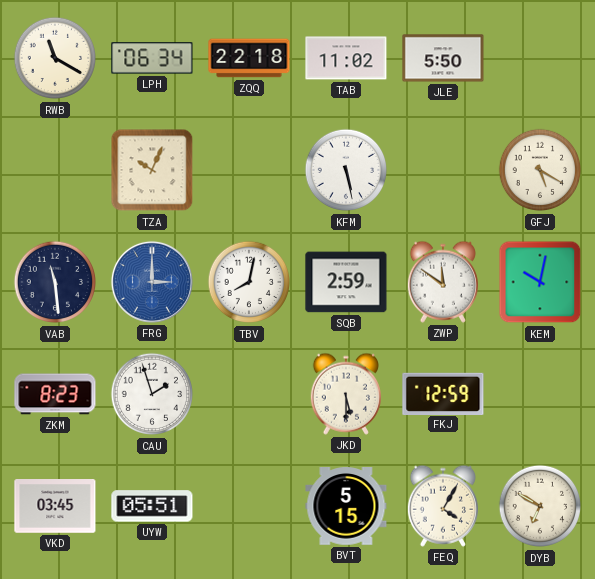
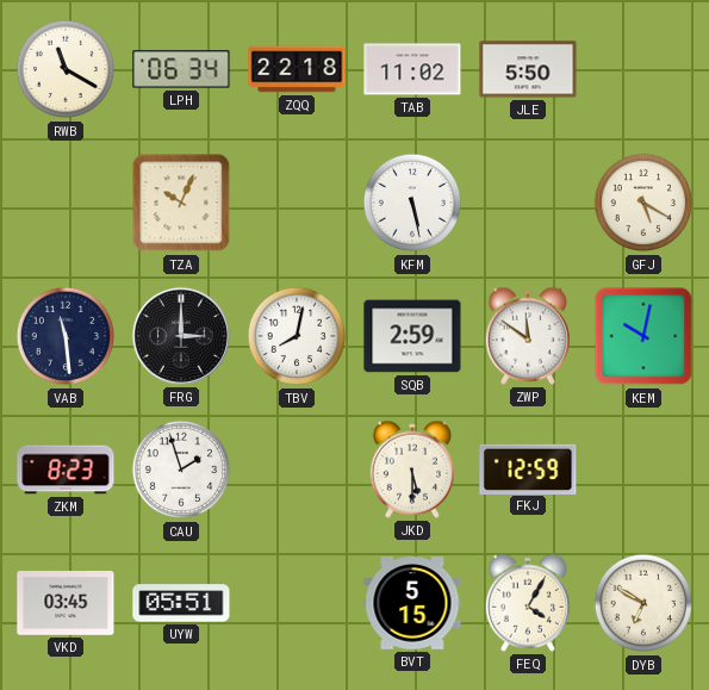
FRG dial: blue -> black
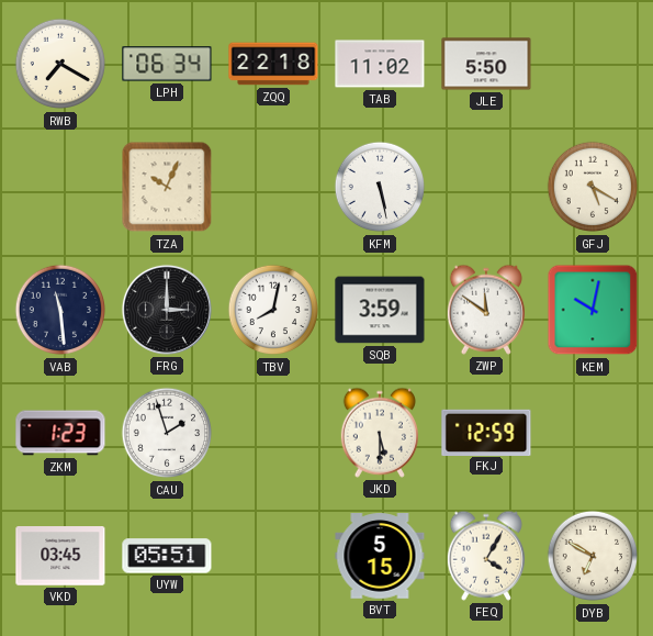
RWB: 11:20 -> 7:20
SQB: 2:59 -> 3:59
ZKM: 8:23 -> 1:23
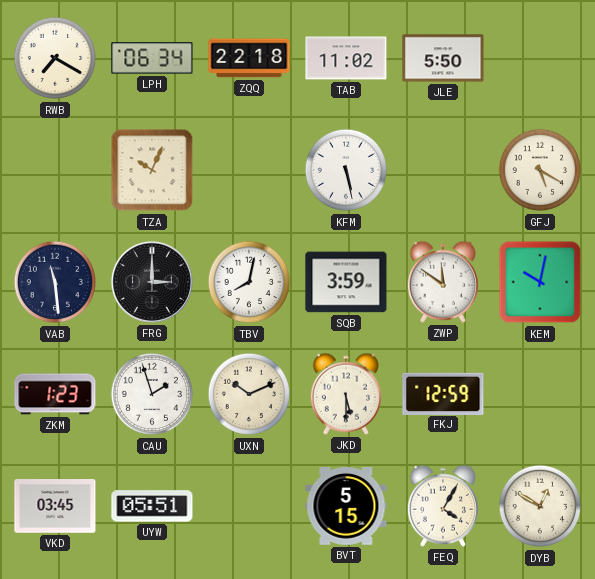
UXN: none -> 10:11
DYB: 6:50 -> 12:50
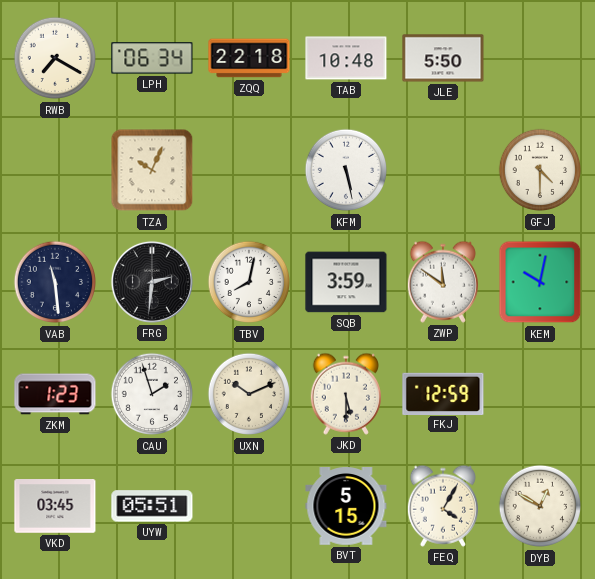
TAB: 11:02 -> 10:48
GFJ: 5:20 -> 4:30
FRG: 3:00 -> 2:31
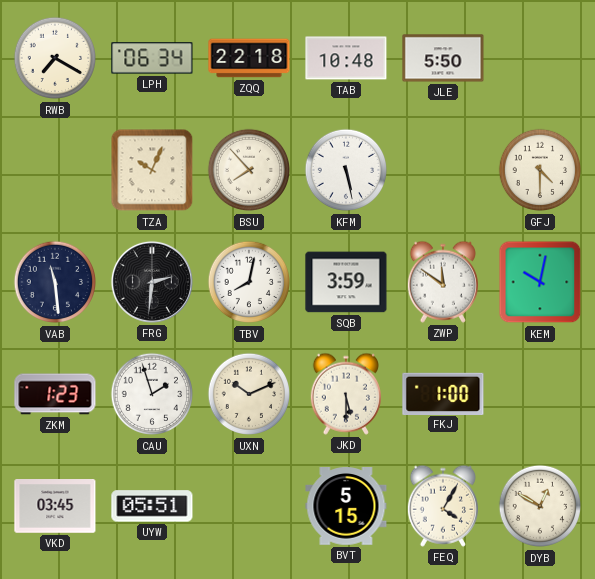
BSU: none -> 7:53
FKJ: 12:59 -> 1:00
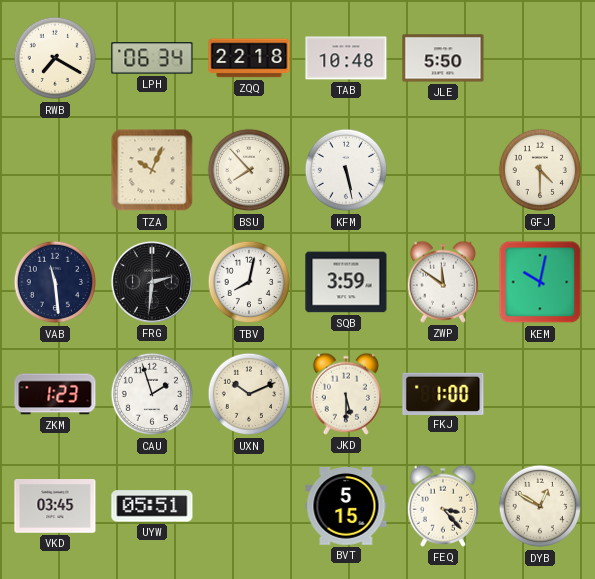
FEQ: 4:05 -> 3:23
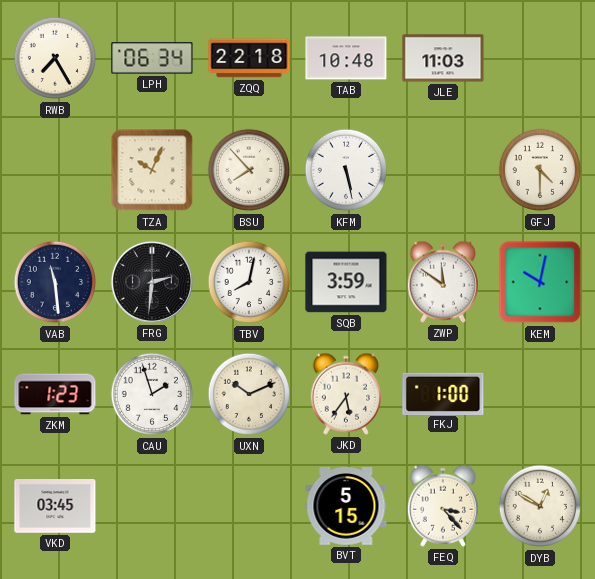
RWB: 7:20 -> 7:25
JLE: 5:50 -> 11:03
JKD: 5:30 -> 5:36
UYW: 05:51 -> none
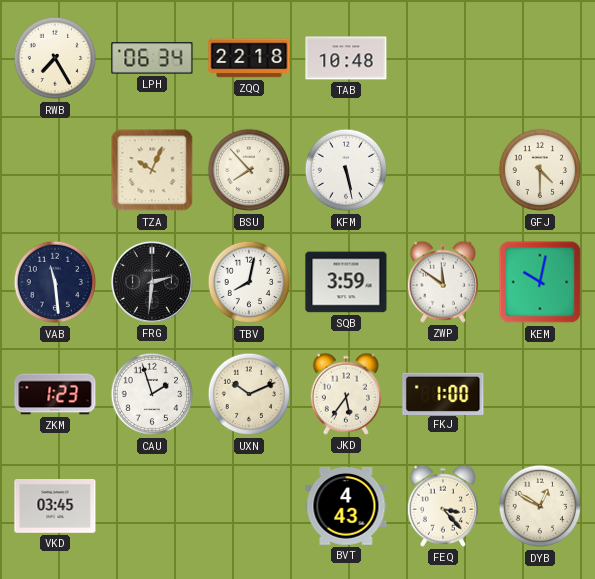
JLE: 11:03 -> none
BVT: 5:15 -> 4:43
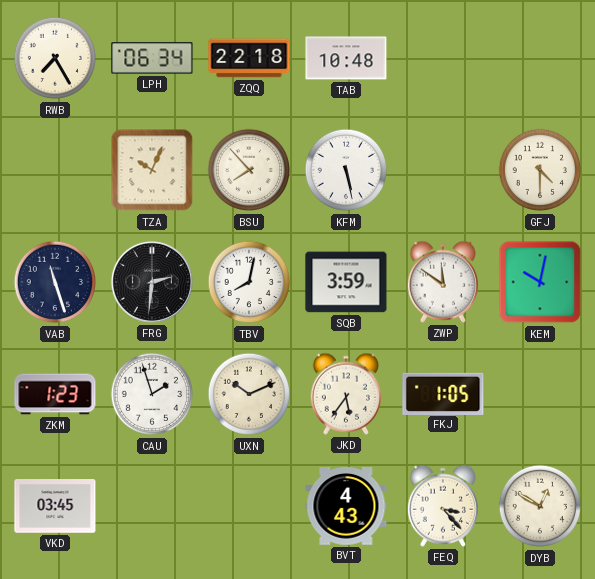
VAB: 11:29 -> 11:27
FKJ: 1:00 -> 1:05
